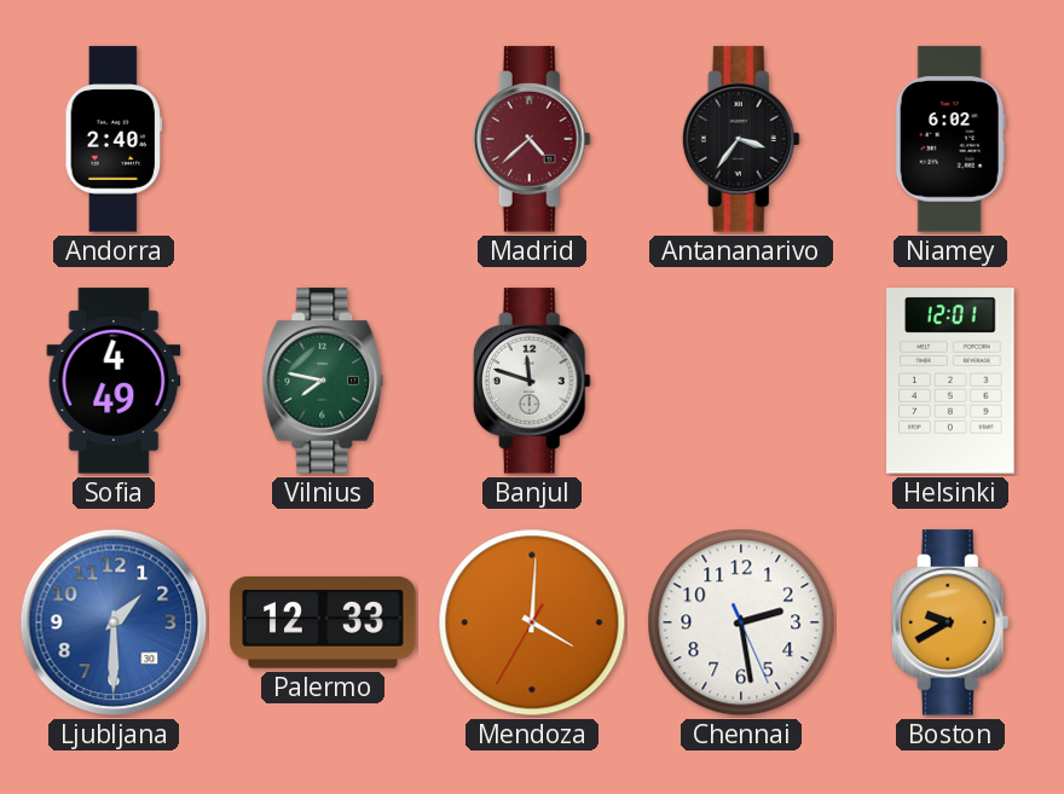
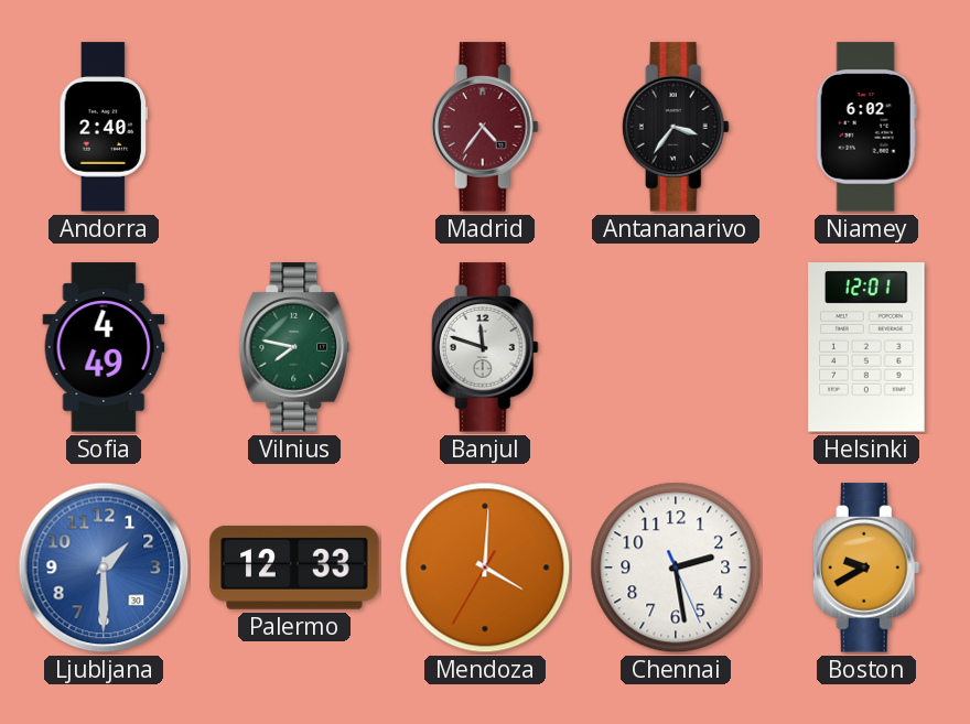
Madrid: 4:38 -> 4:36
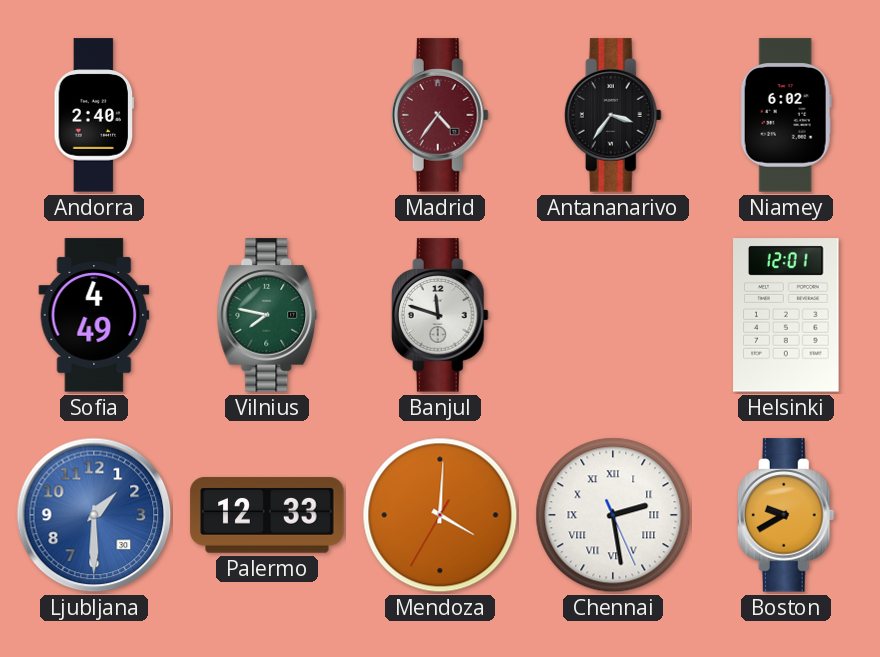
Chennai numerals: Arabic -> Roman
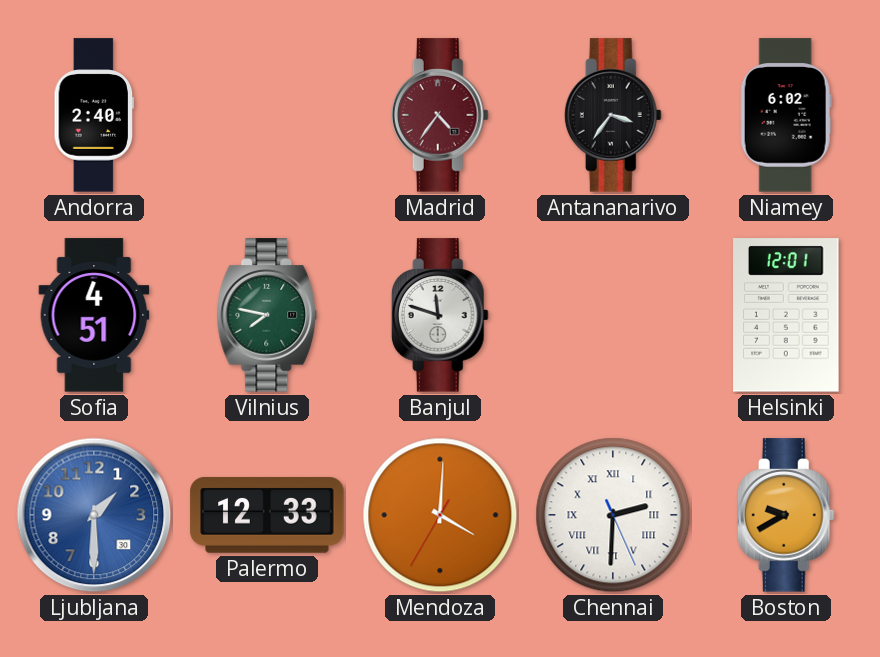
Sofia: 4:49 -> 4:51
Chennai: 2:28 -> 2:30
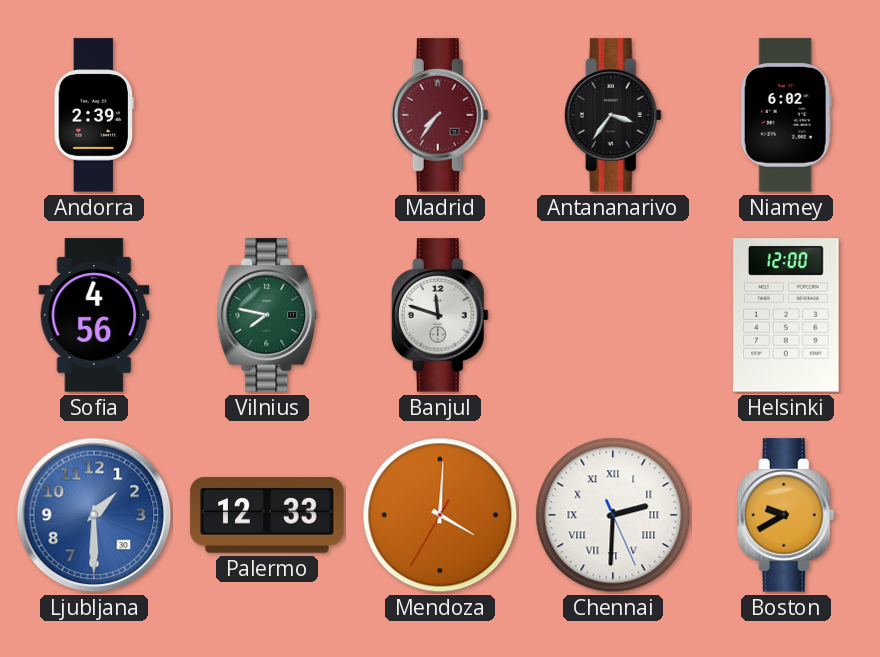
Andorra: 2:40 -> 2:39
Madrid: 4:36 -> 7:36
Sofia: 4:51 -> 4:56
Helsinki: 12:01 -> 12:00
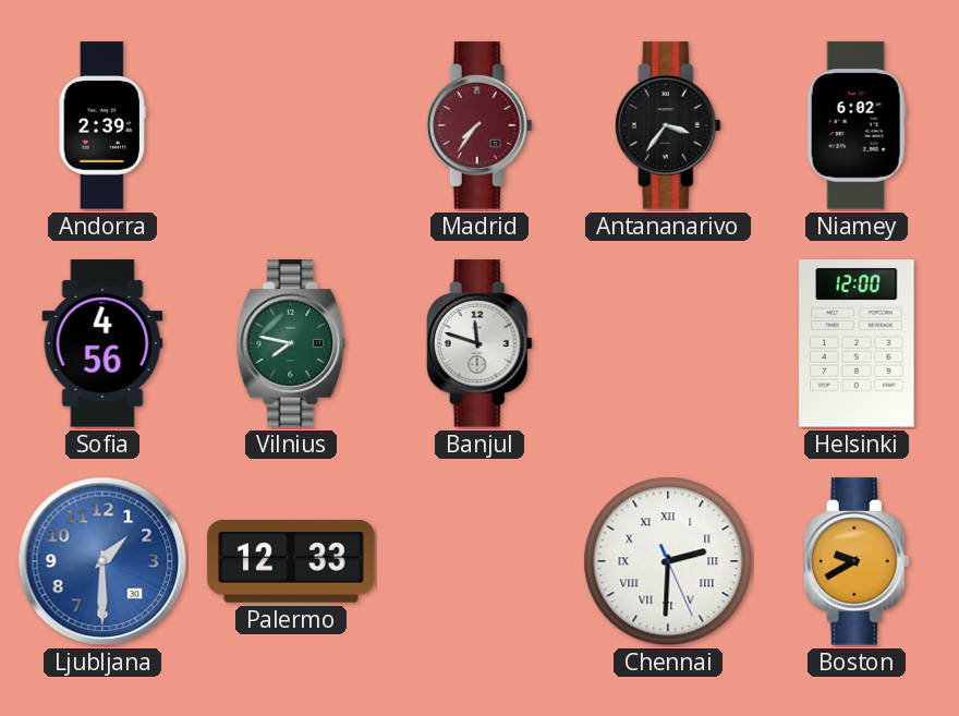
Mendoza: 4:00 -> none
